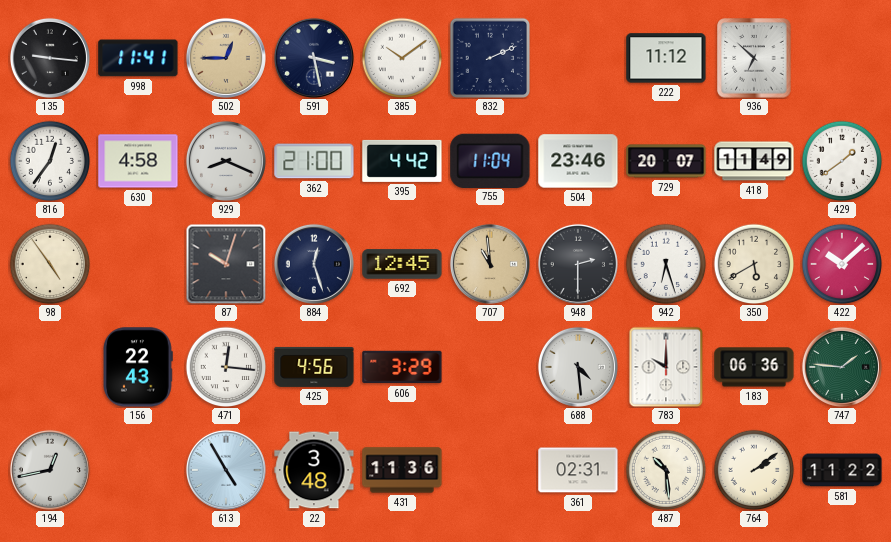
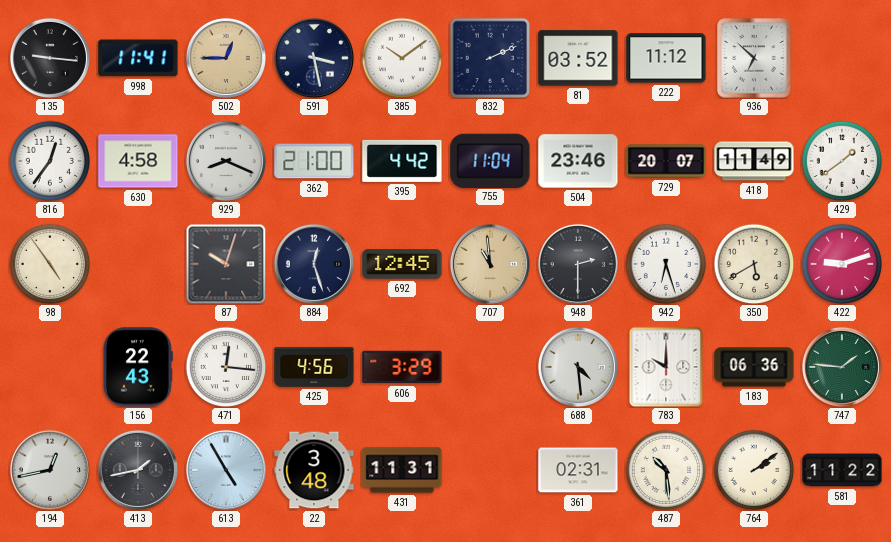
81: none -> 03:52
422: 10:08 -> 9:12
413: none -> 1:43
431: 11:36 -> 11:31
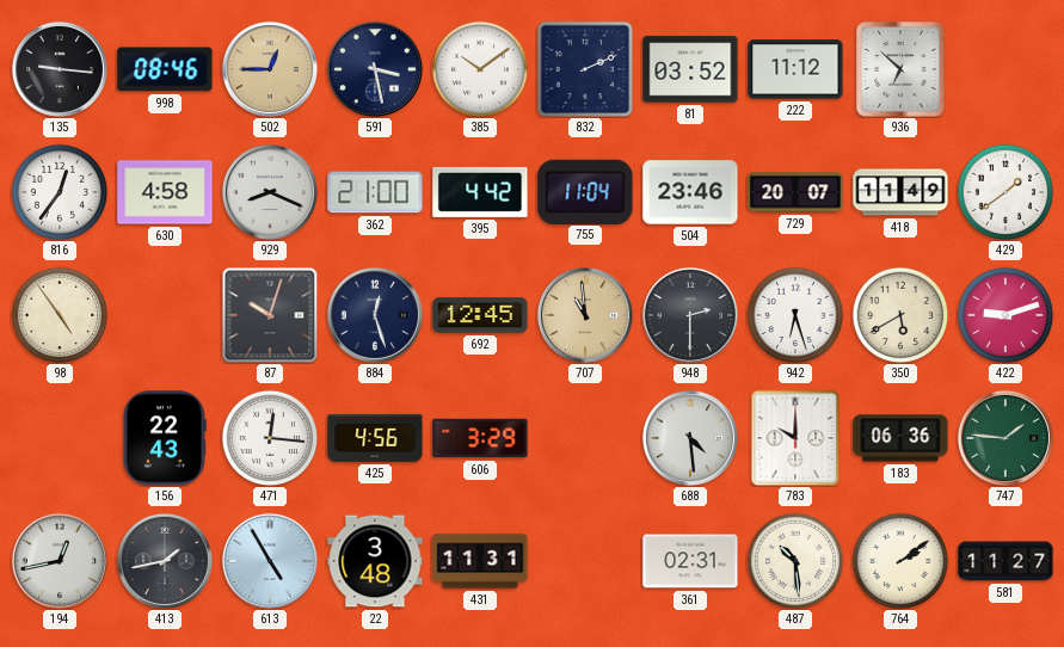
998: 11:41 -> 08:46
581: 11:22 -> 11:27
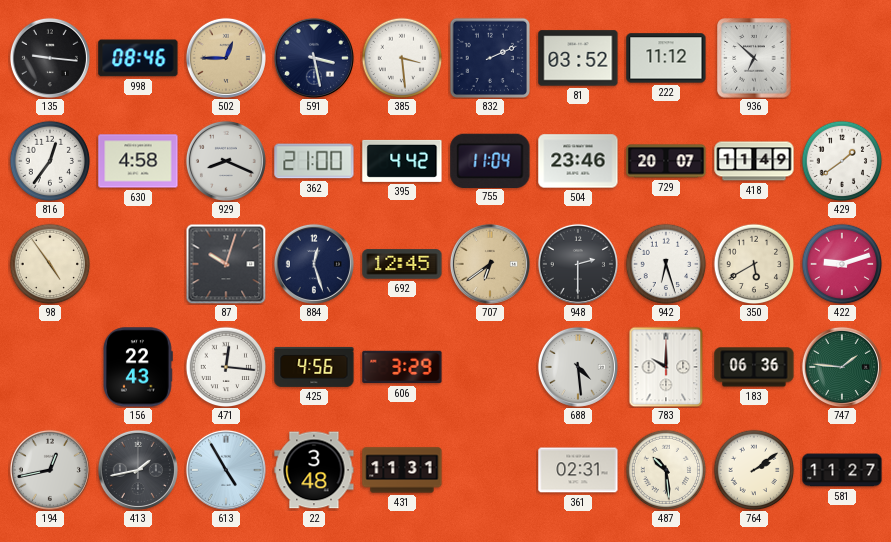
385: 10:09 -> 3:29
707: 10:59 -> 6:39
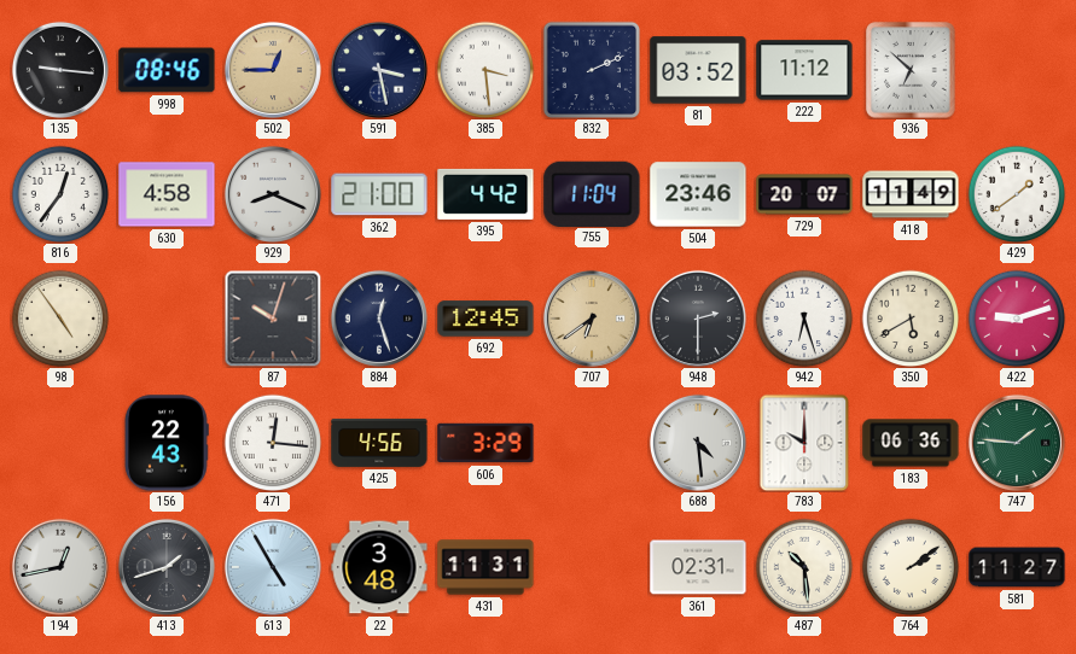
413: 1:43 -> 1:42
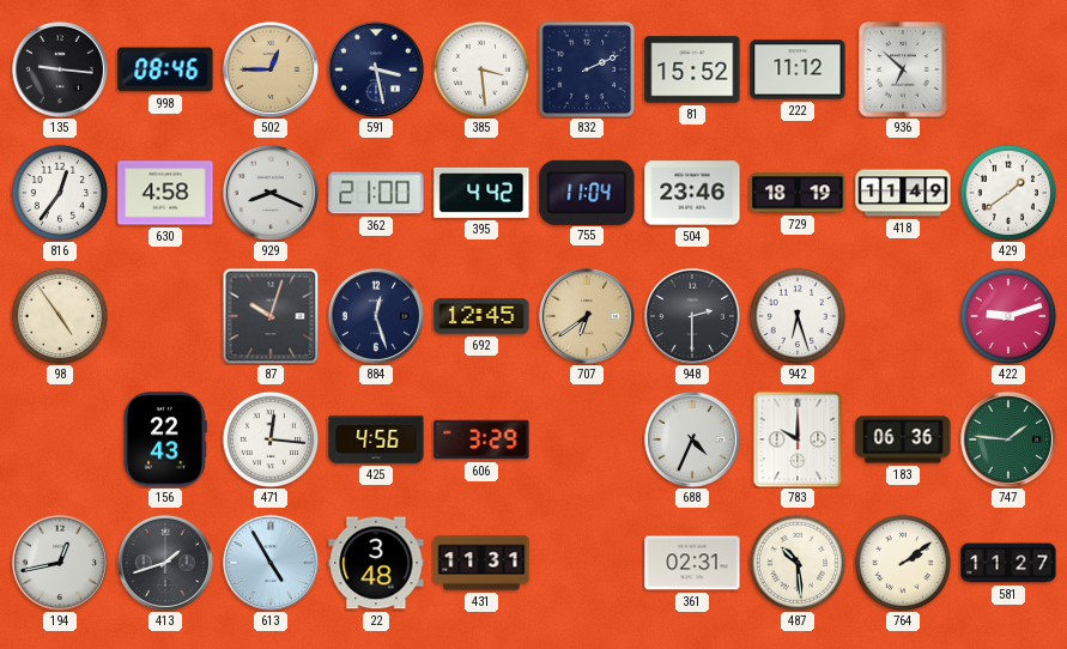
81: 03:52 -> 15:52
729: 20:07 -> 18:19
350: 5:40 -> none
688: 4:29 -> 4:34
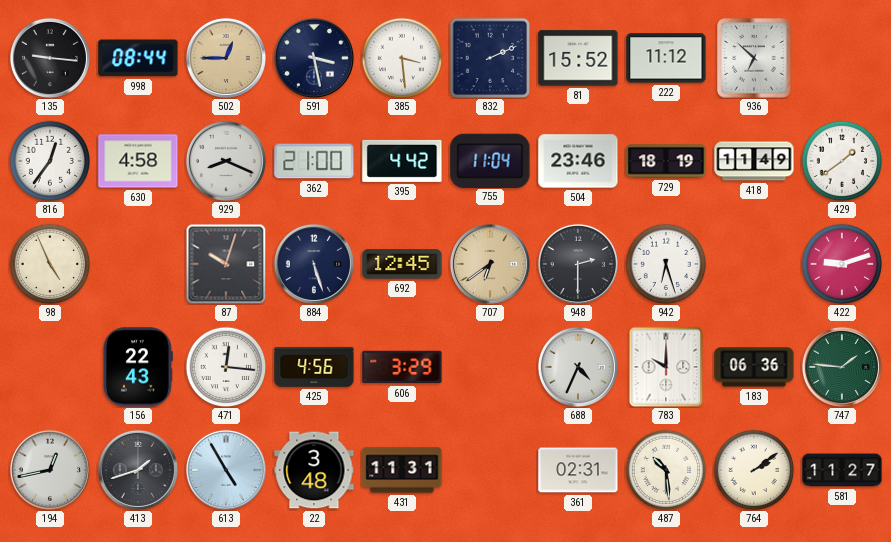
998: 08:46 -> 08:44
98: 4:54 -> 4:56
884: 12:27 -> 5:27
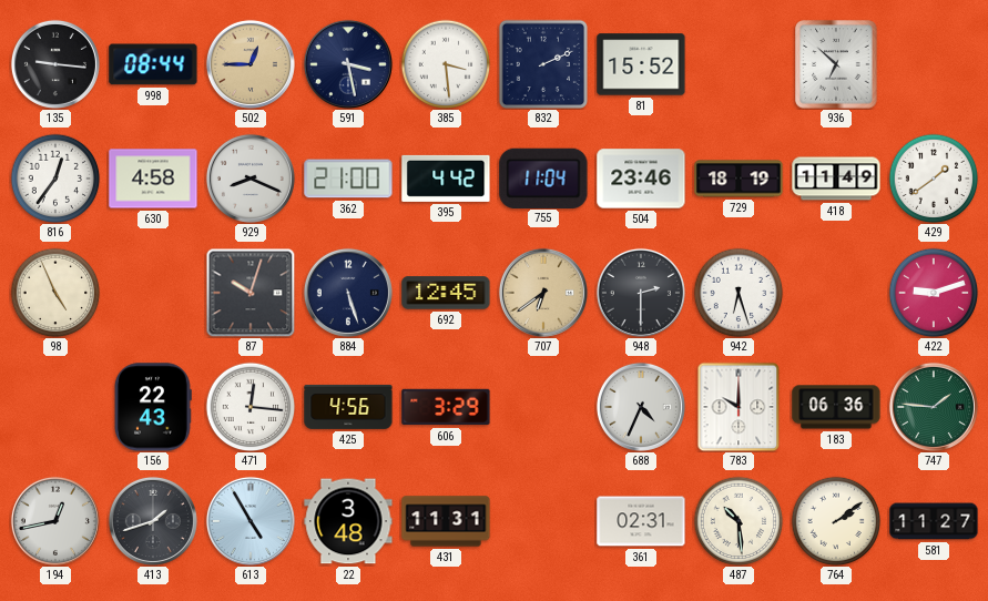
222: 11:12 -> none
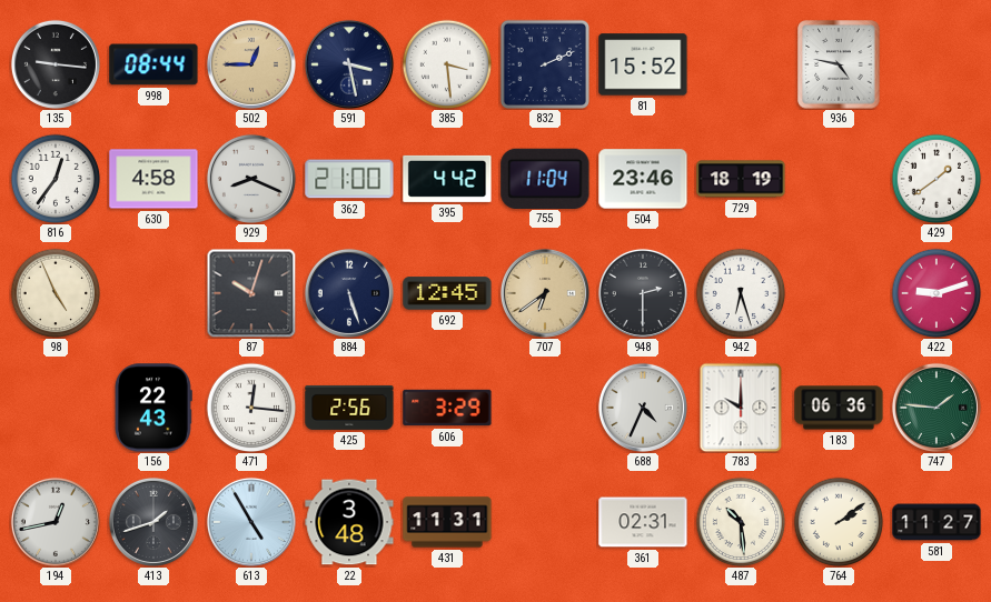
936: 6:52 -> 4:47
418: 11:49 -> none
425: 4:56 -> 2:56
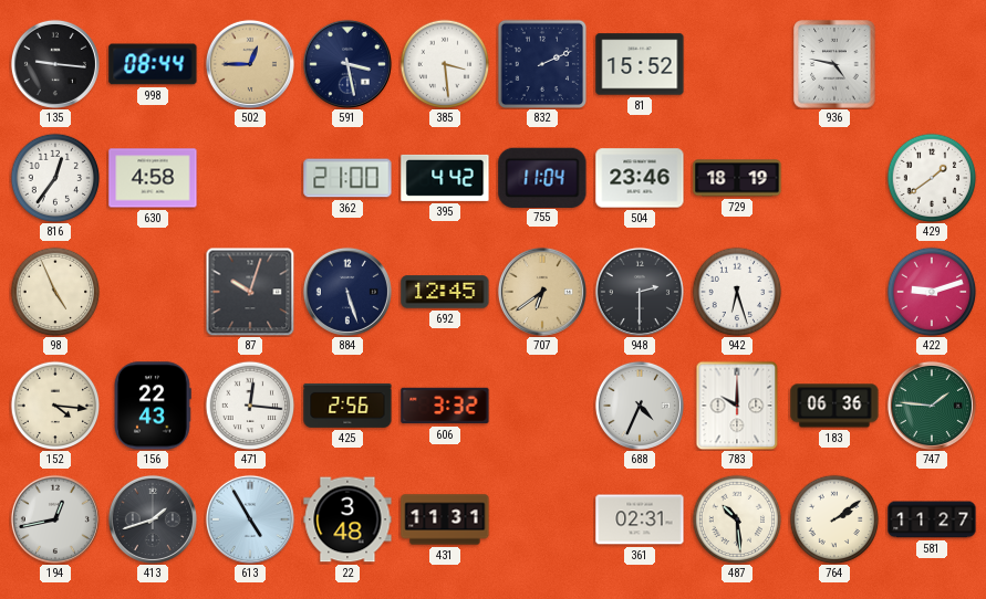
929: 8:19 -> none
152: none -> 4:16
606: 3:29 -> 3:32
